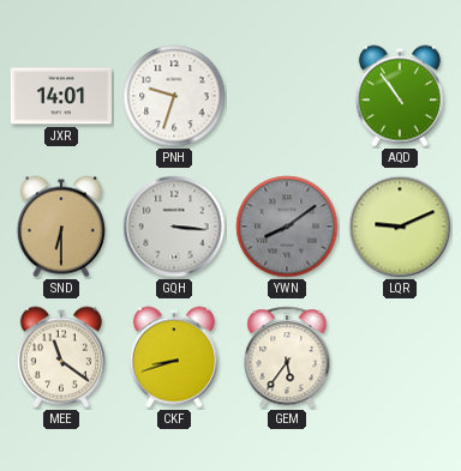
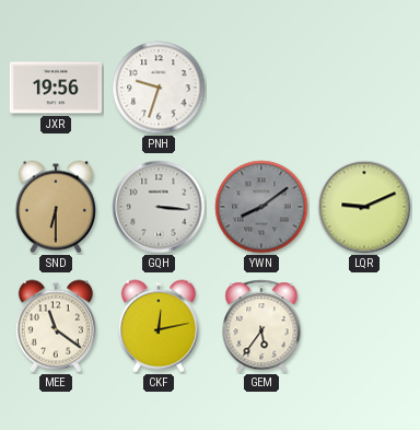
JXR: 14:01 -> 19:56
AQD: 10:54 -> none
CKF: 8:42 -> 12:13
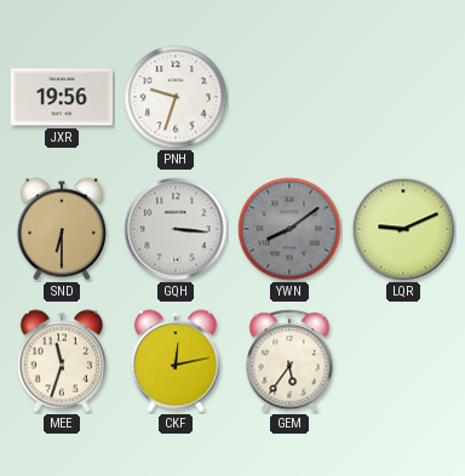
MEE: 11:21 -> 11:33
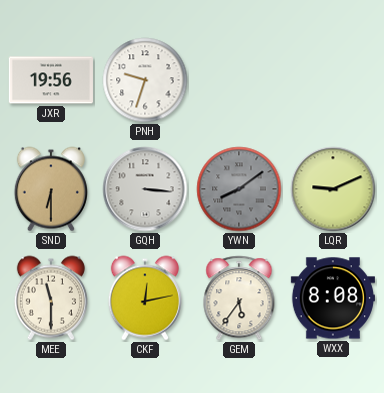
MEE: 11:33 -> 11:30
WXX: none -> 8:08
